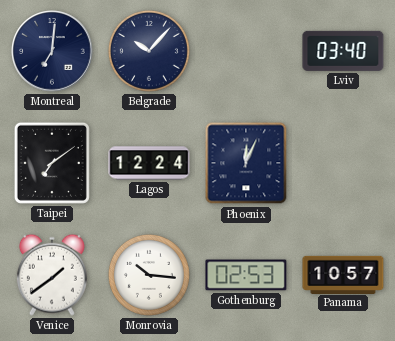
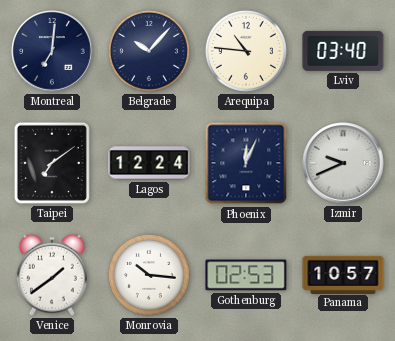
Arequipa: none -> 10:46
Izmir: none -> 9:41
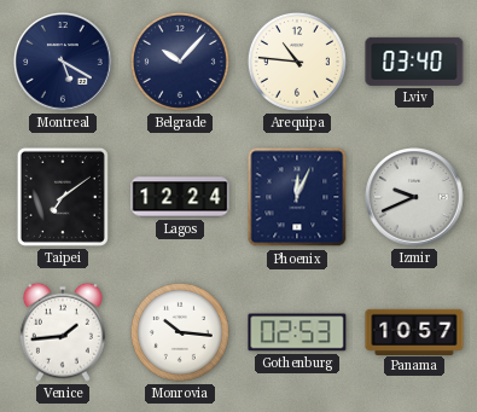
Montreal: 7:01 -> 5:20
Venice: 1:39 -> 1:44
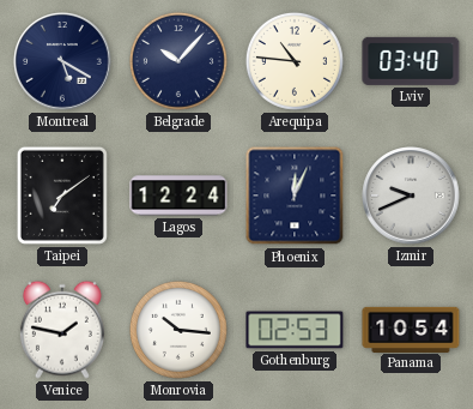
Venice: 1:44 -> 1:47
Panama: 10:57 -> 10:54
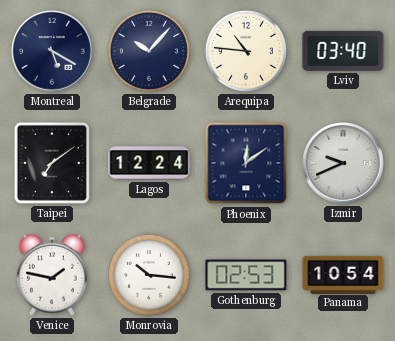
Phoenix: 12:04 -> 12:09
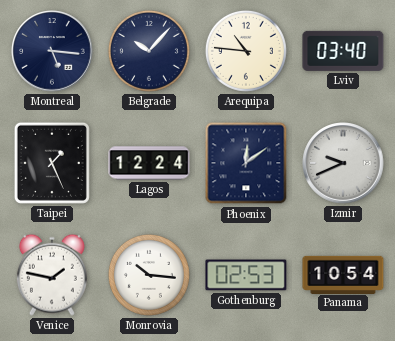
Montreal: 5:20 -> 5:16
Taipei: 7:09 -> 1:26
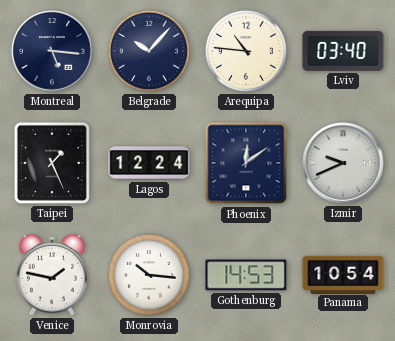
Gothenburg: 02:53 -> 14:53
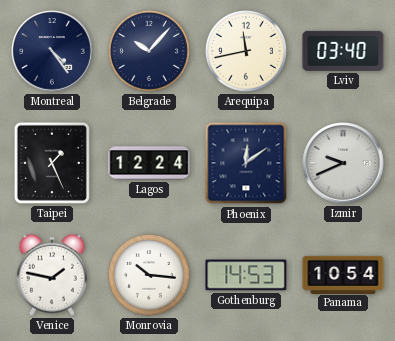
Montreal: 5:16 -> 4:24
Arequipa: 10:46 -> 11:43
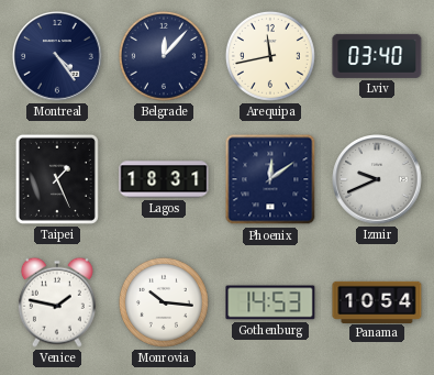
Belgrade: 10:07 -> 12:07
Lagos: 12:24 -> 18:31
